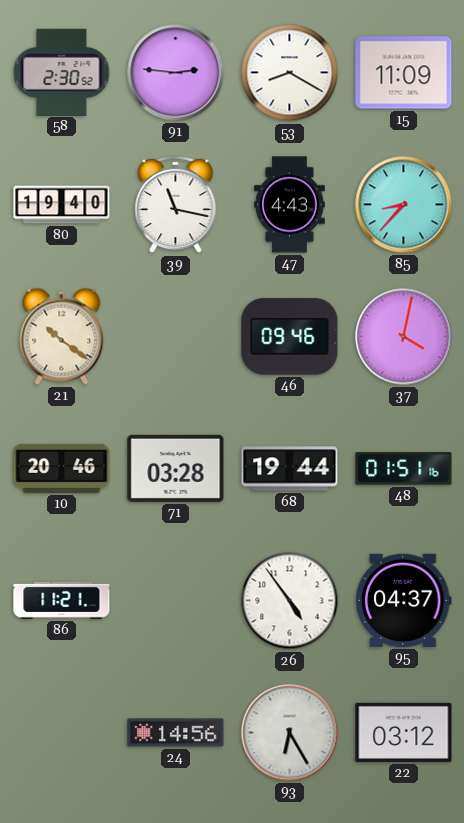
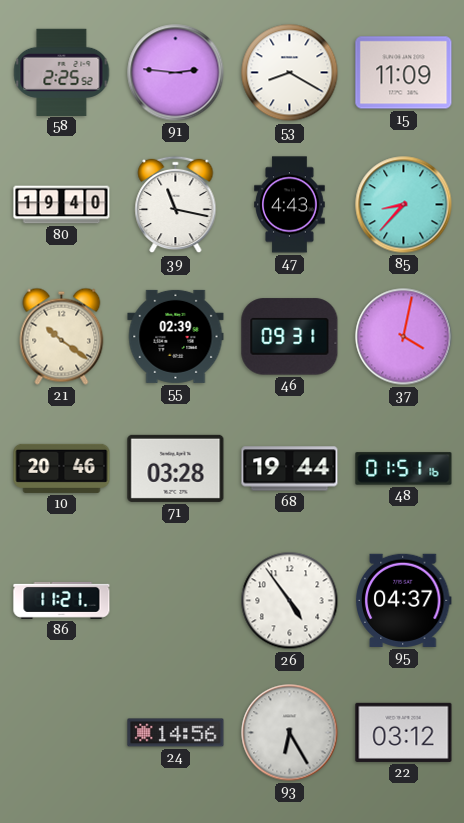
58: 2:30 -> 2:25
55: none -> 02:39
46: 09:46 -> 09:31
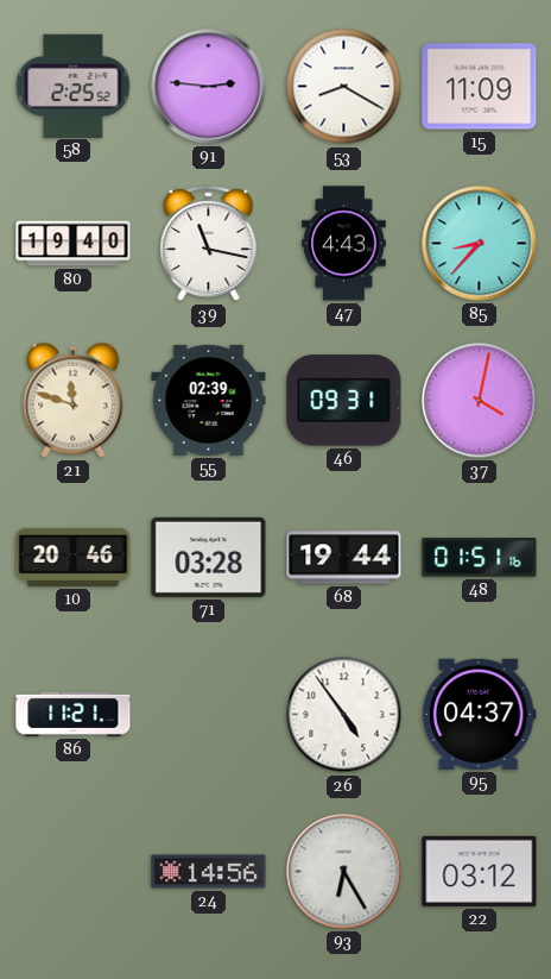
21: 10:21 -> 11:48
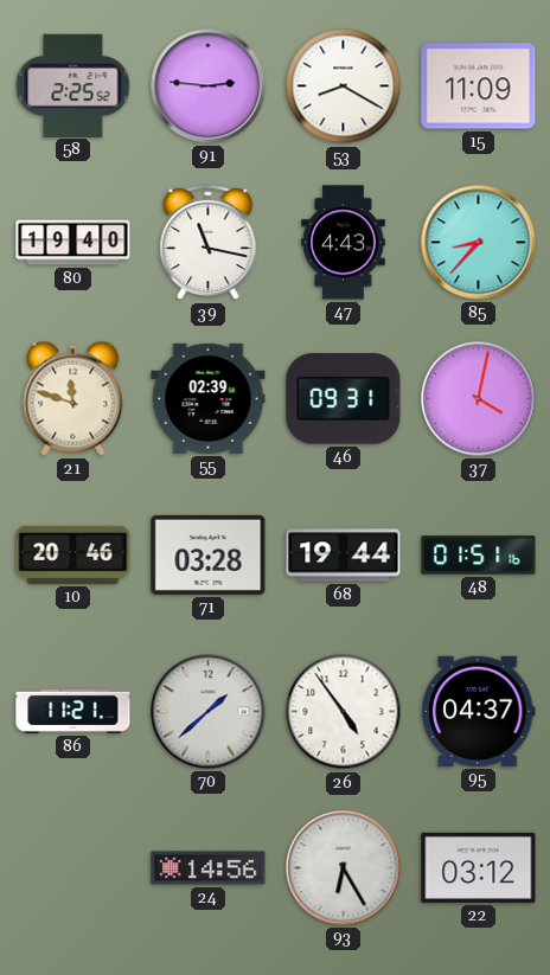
70: none -> 1:38
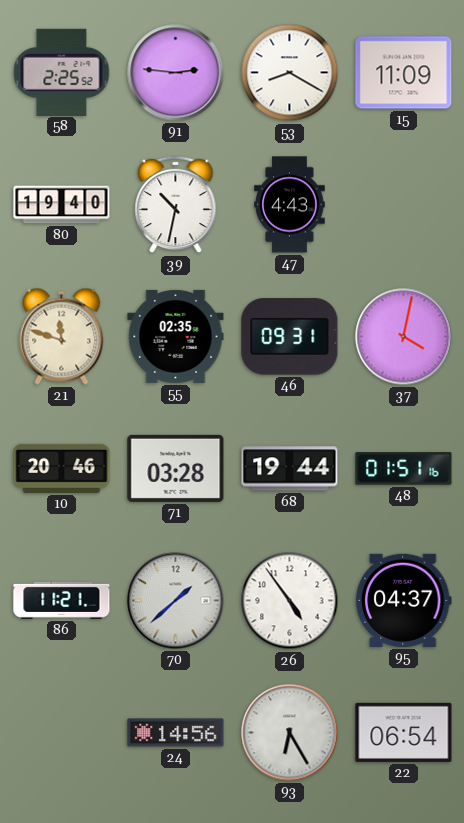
39: 11:17 -> 10:32
85: 8:37 -> none
55: 02:39 -> 02:35
22: 03:12 -> 06:54
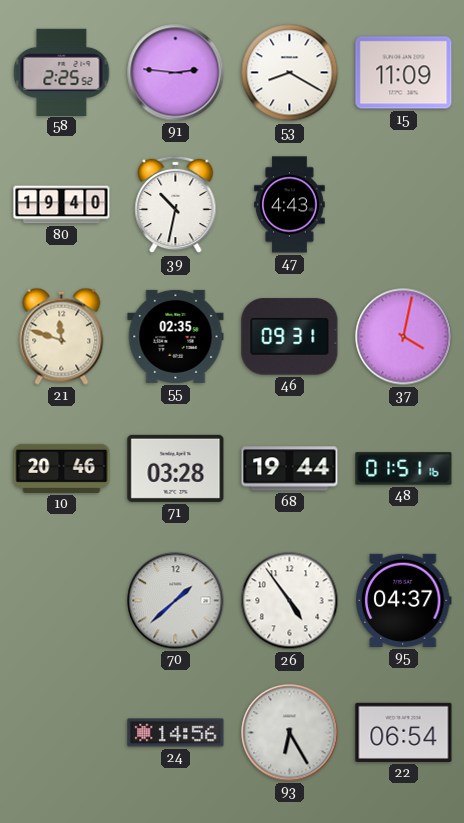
86: 11:21 -> none
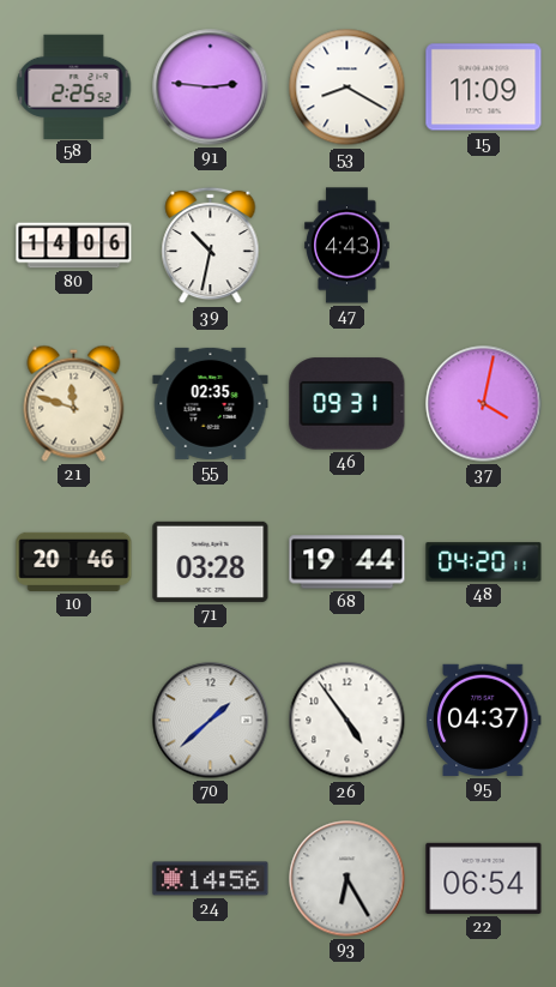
80: 19:40 -> 14:06
48: 01:51 -> 04:20
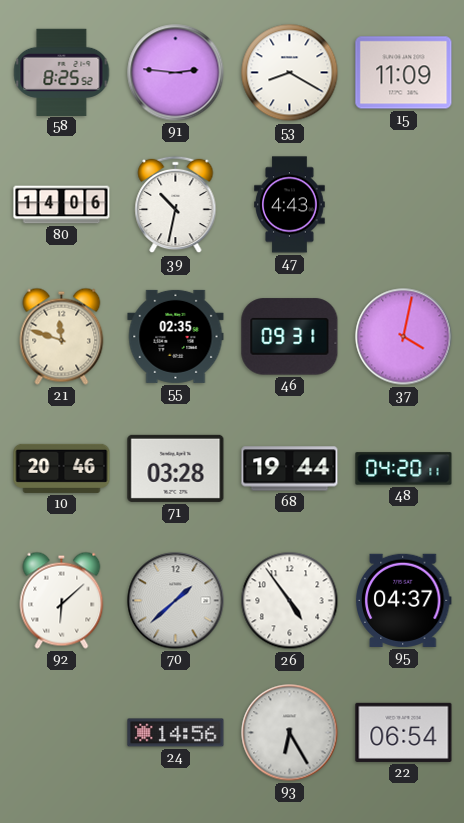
58: 2:25 -> 8:25
92: none -> 6:08
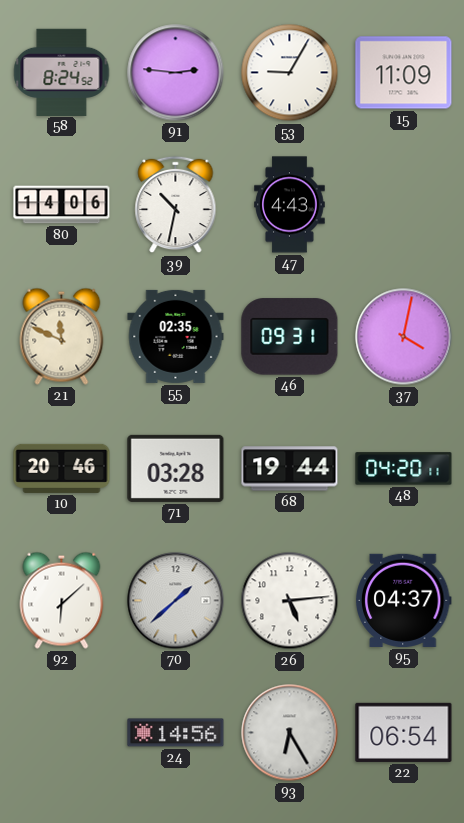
58: 8:25 -> 8:24
53: 8:20 -> 9:05
21: 11:48 -> 11:49
26: 4:54 -> 5:14
